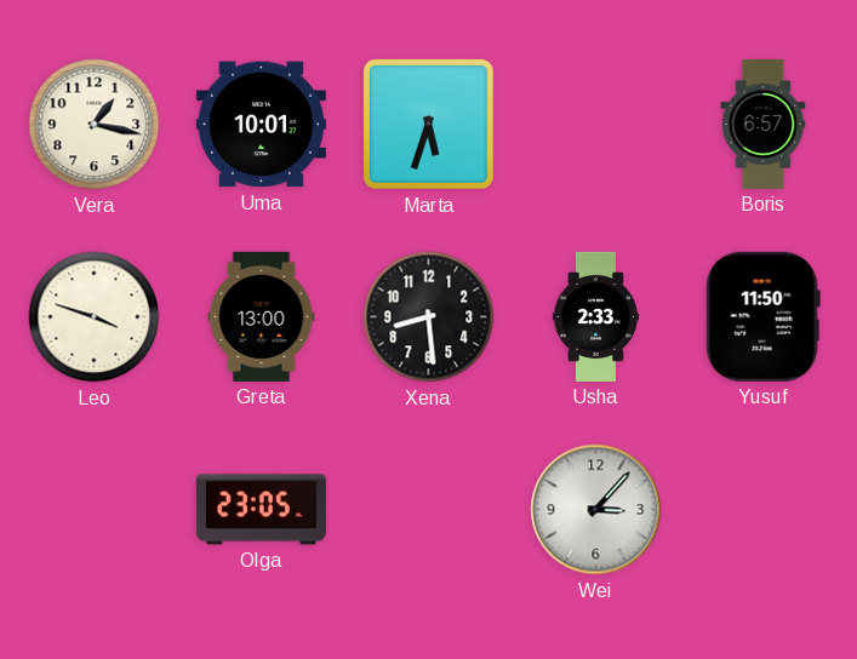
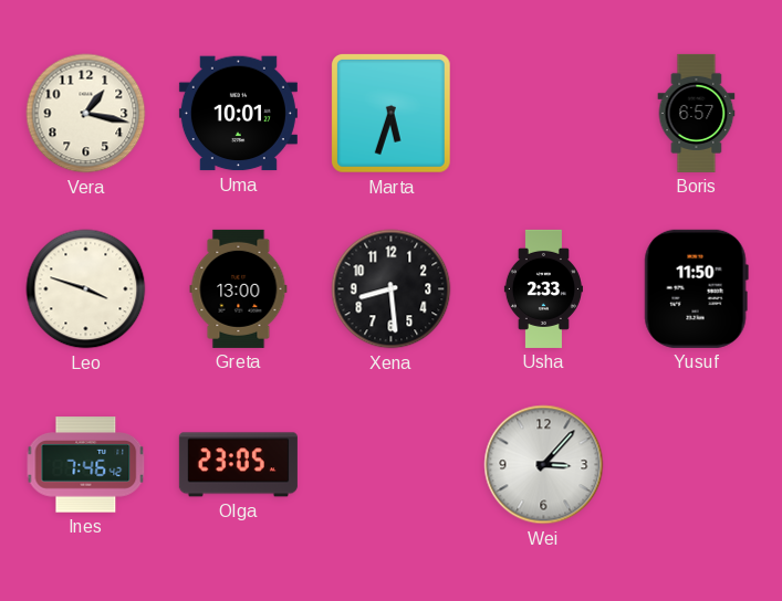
Ines: none -> 7:46
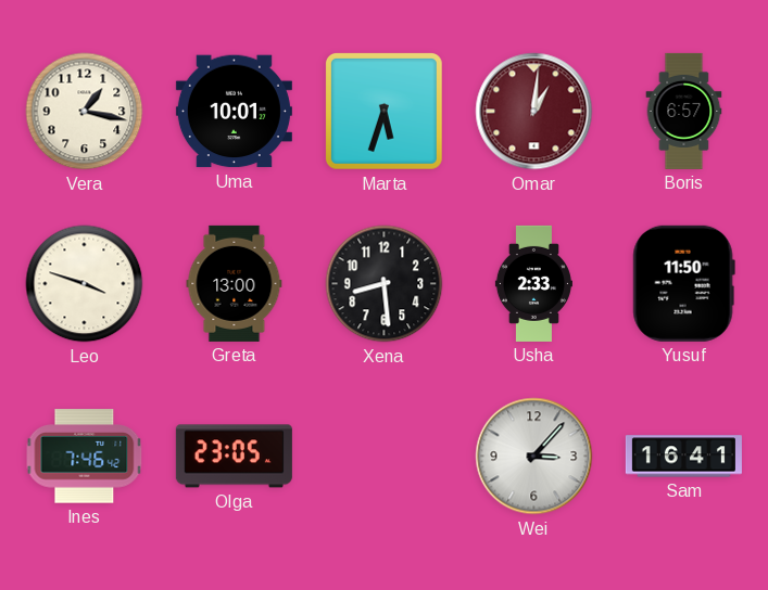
Omar: none -> 1:01
Sam: none -> 16:41
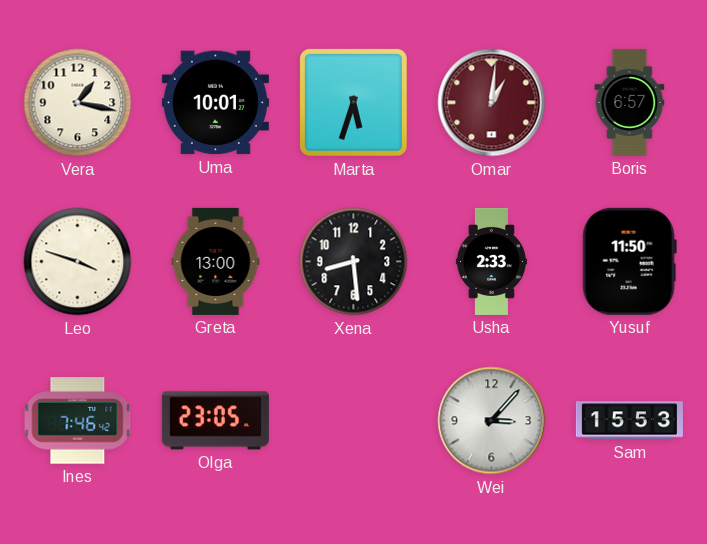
Sam: 16:41 -> 15:53
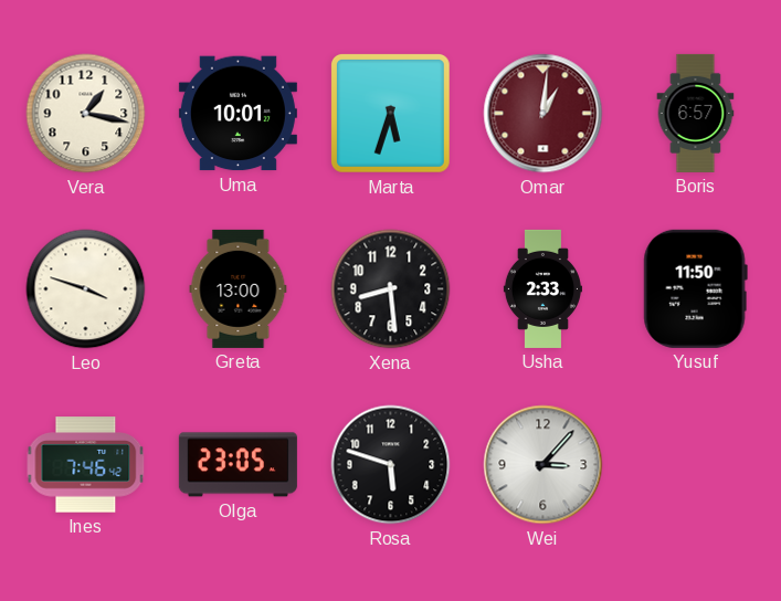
Rosa: none -> 5:48
Sam: 15:53 -> none
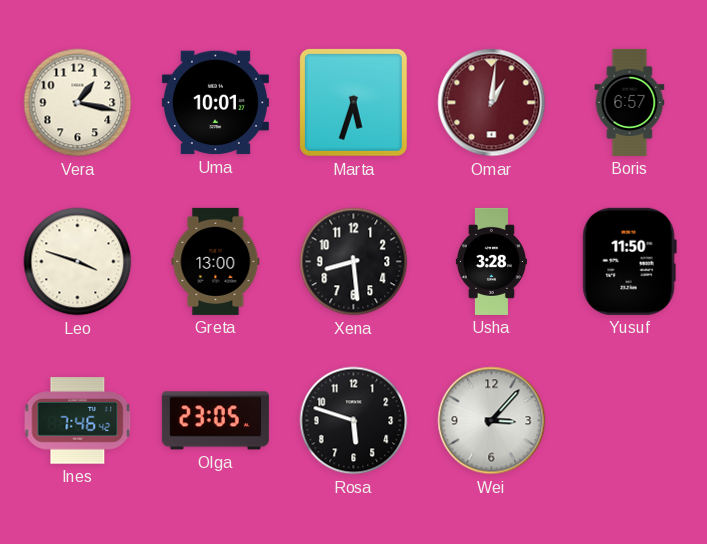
Usha: 2:33 -> 3:28
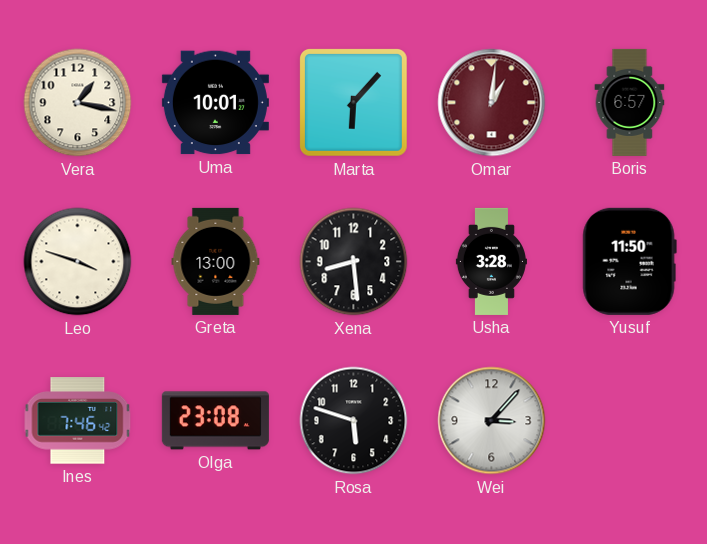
Marta: 5:33 -> 6:07
Olga: 23:05 -> 23:08
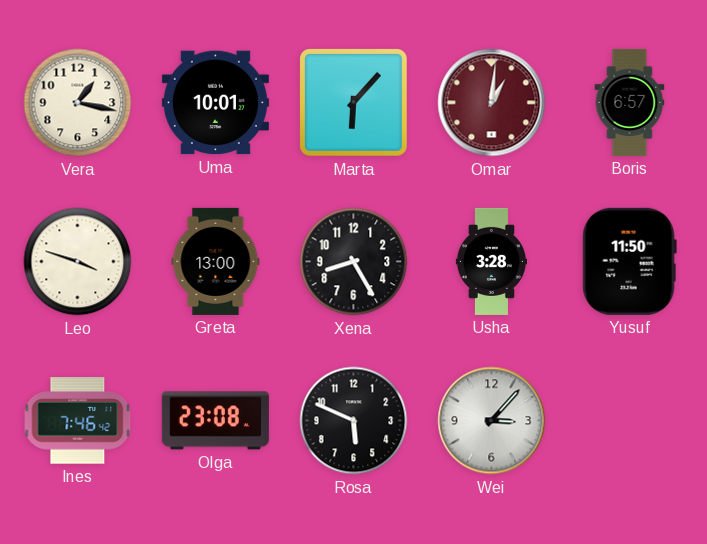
Xena: 8:29 -> 8:25
Rosa: 5:48 -> 5:49
